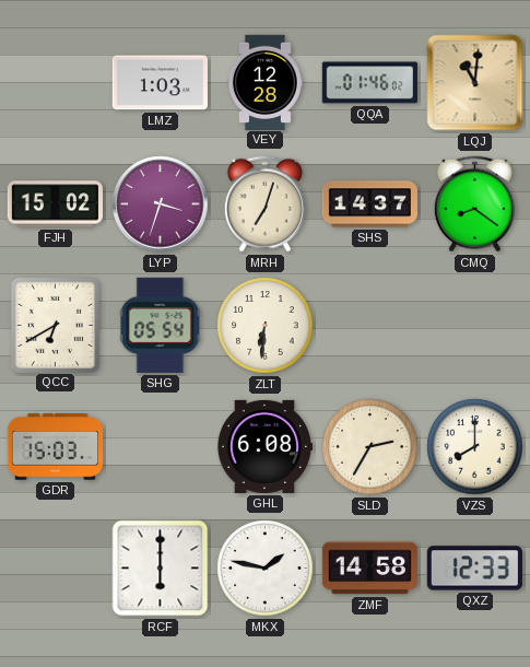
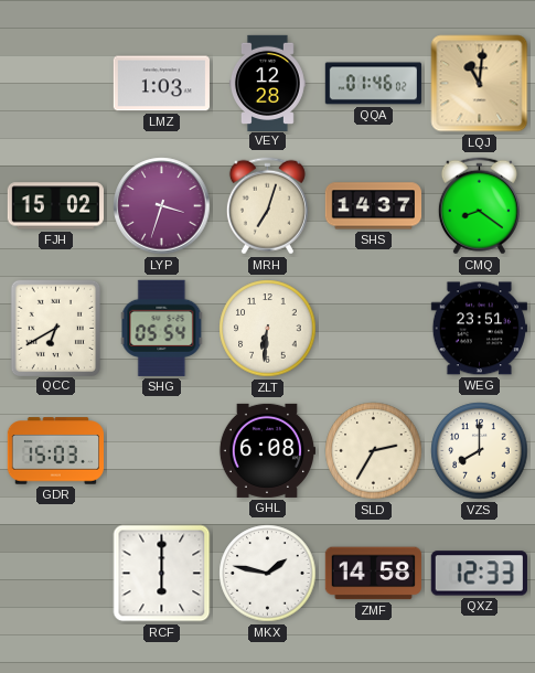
WEG: none -> 23:51
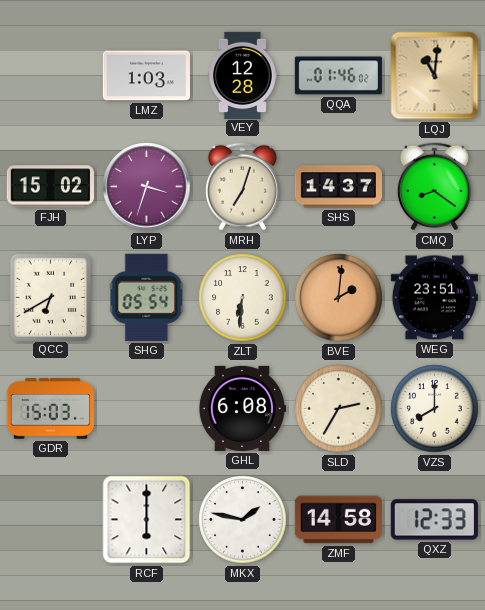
BVE: none -> 2:01
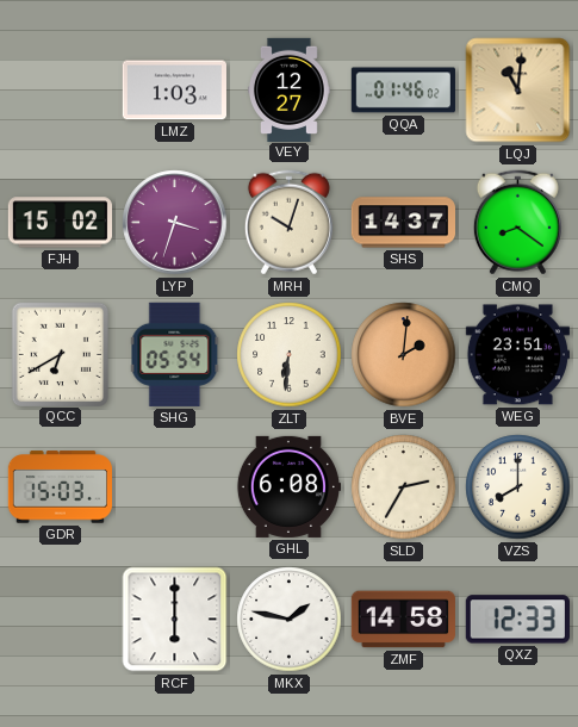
VEY: 12:28 -> 12:27
MRH: 7:03 -> 10:03
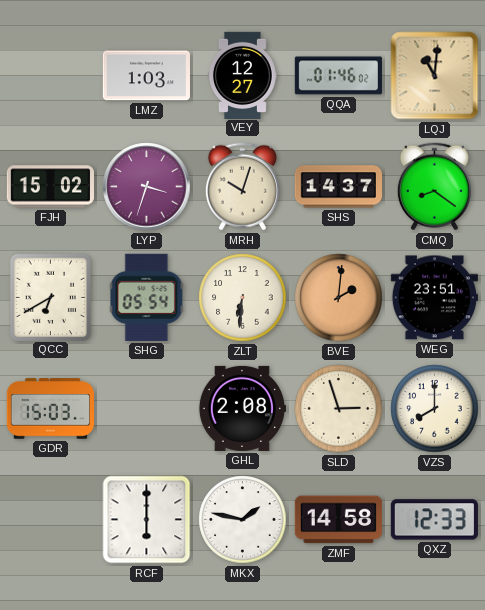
GHL: 6:08 -> 2:08
SLD: 2:35 -> 2:57
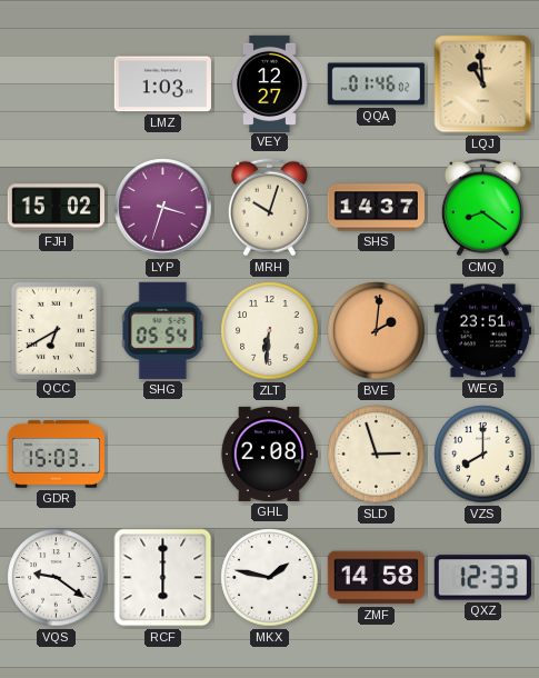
LQJ: 11:01 -> 10:59
VQS: none -> 9:21
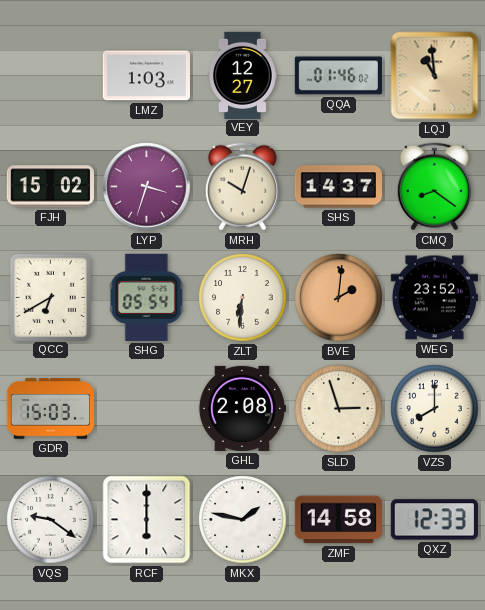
WEG: 23:51 -> 23:52
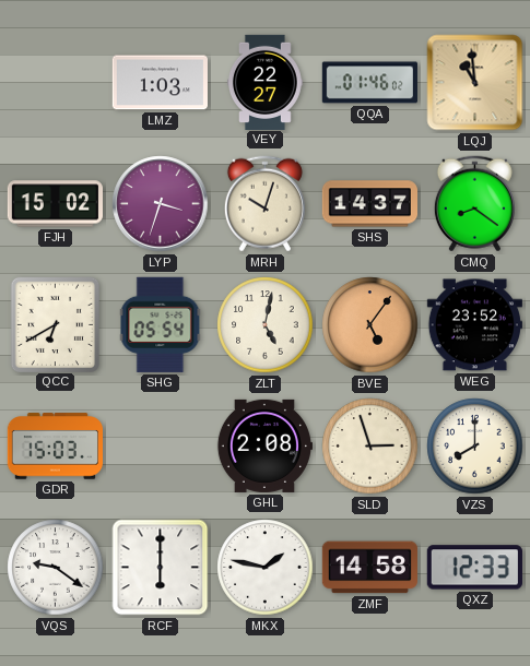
VEY: 12:27 -> 22:27
ZLT: 6:31 -> 5:02
BVE: 2:01 -> 5:06
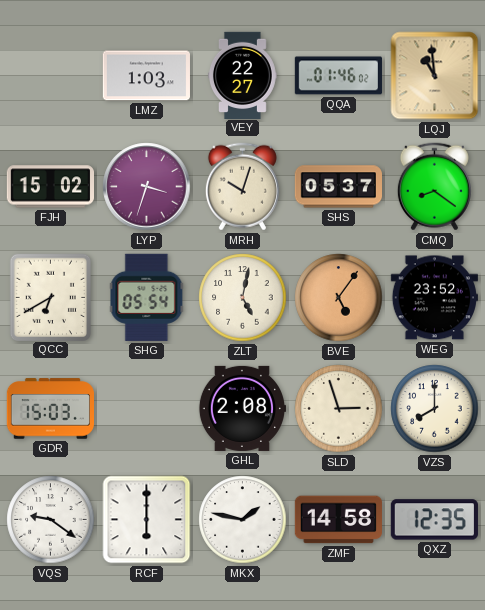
SHS: 14:37 -> 05:37
QXZ: 12:33 -> 12:35
